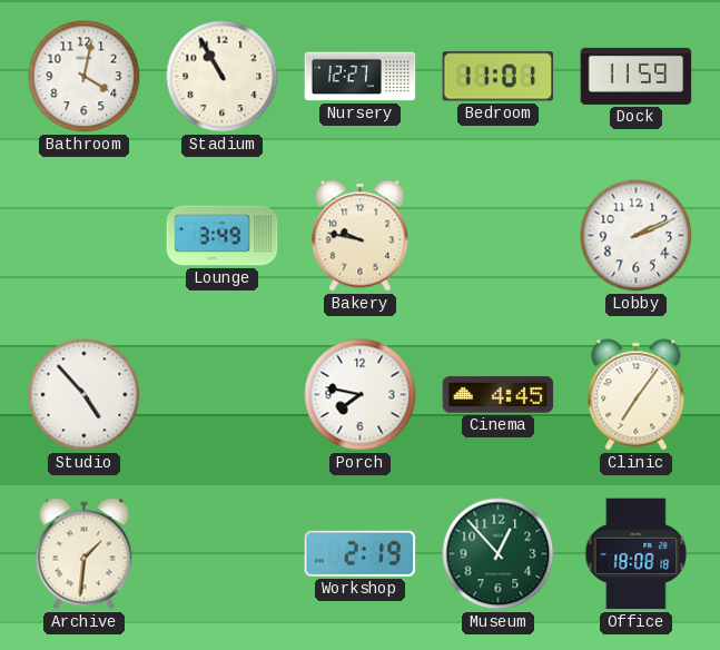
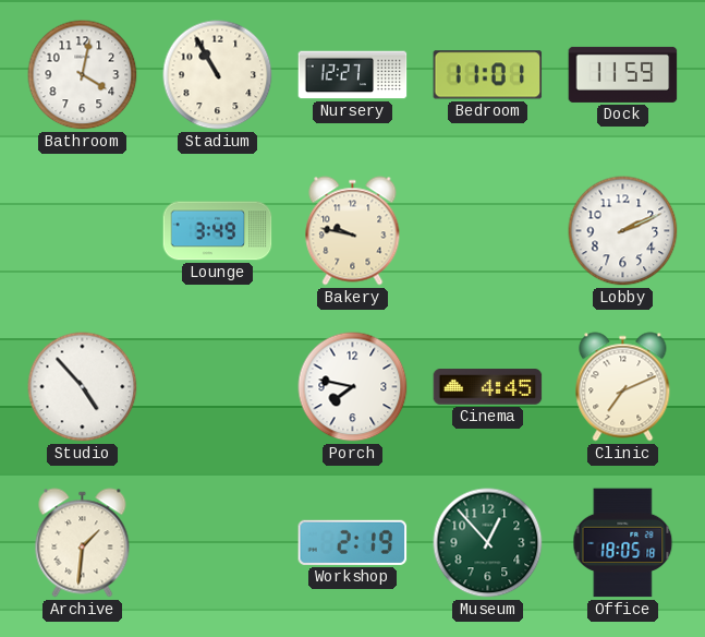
Clinic: 7:06 -> 7:11
Office: 18:08 -> 18:05
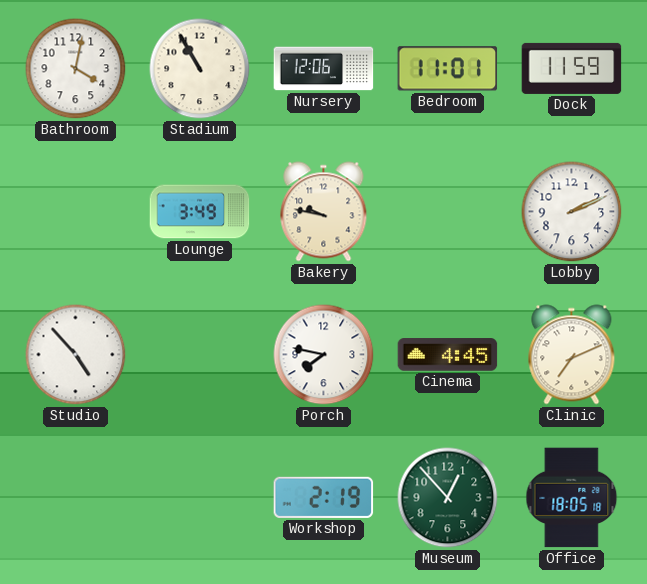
Nursery: 12:27 -> 12:06
Archive: 1:31 -> none
